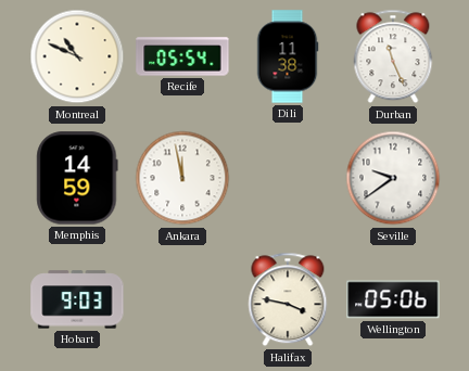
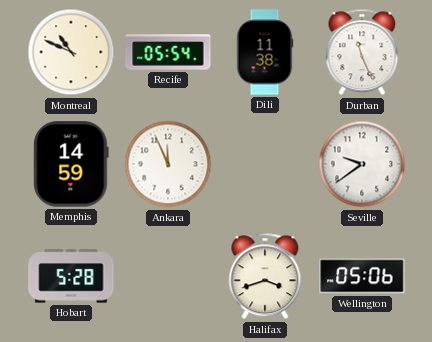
Ankara: 11:58 -> 11:56
Hobart: 9:03 -> 5:28
Halifax: 3:47 -> 3:42
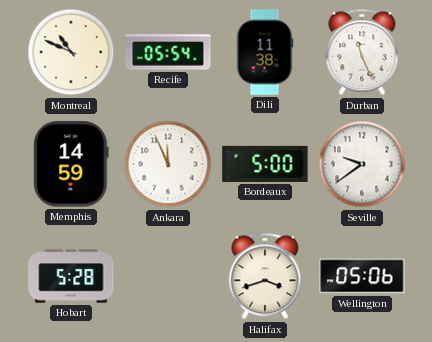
Bordeaux: none -> 5:00
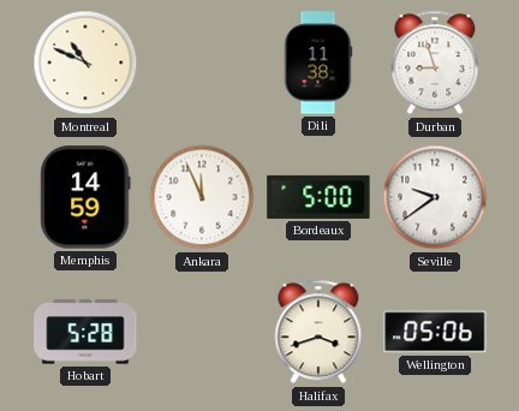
Recife: 05:54 -> none
Durban: 11:26 -> 8:57
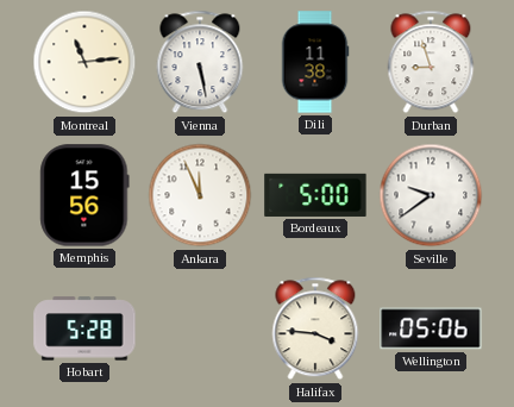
Montreal: 10:49 -> 11:14
Vienna: none -> 5:28
Memphis: 14:59 -> 15:56
Halifax: 3:42 -> 3:46
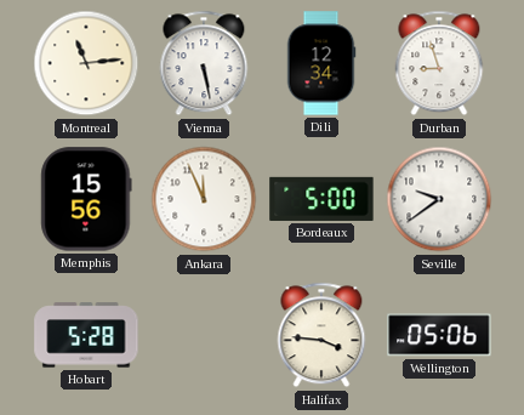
Dili: 11:38 -> 12:34
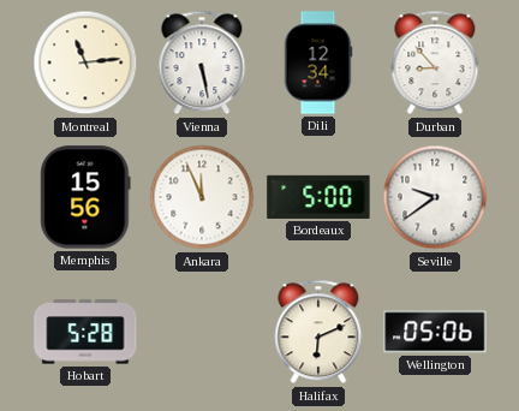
Durban: 8:57 -> 8:53
Halifax: 3:46 -> 6:11
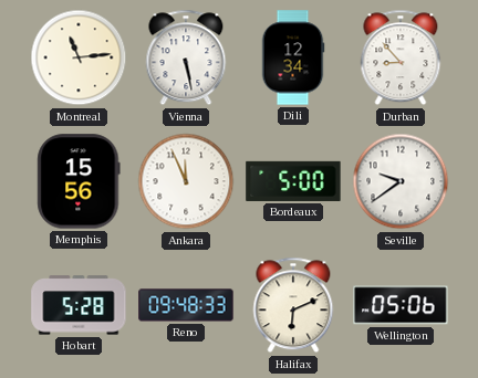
Reno: none -> 09:48
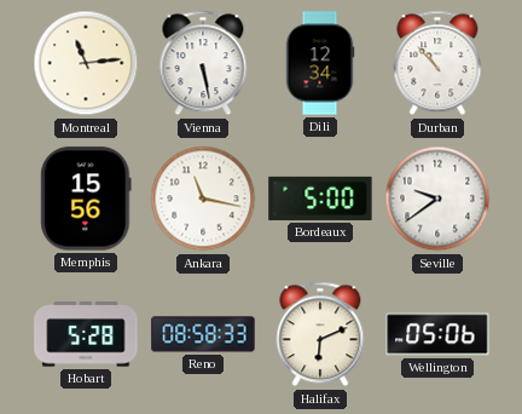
Durban: 8:53 -> 10:53
Ankara: 11:56 -> 11:17
Reno: 09:48 -> 08:58
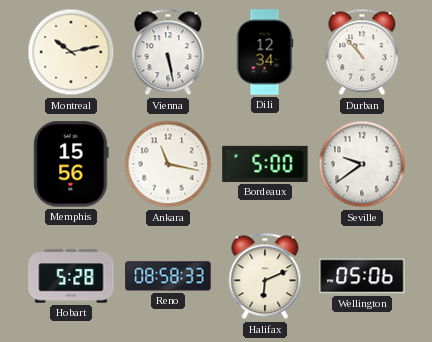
Montreal: 11:14 -> 10:13
